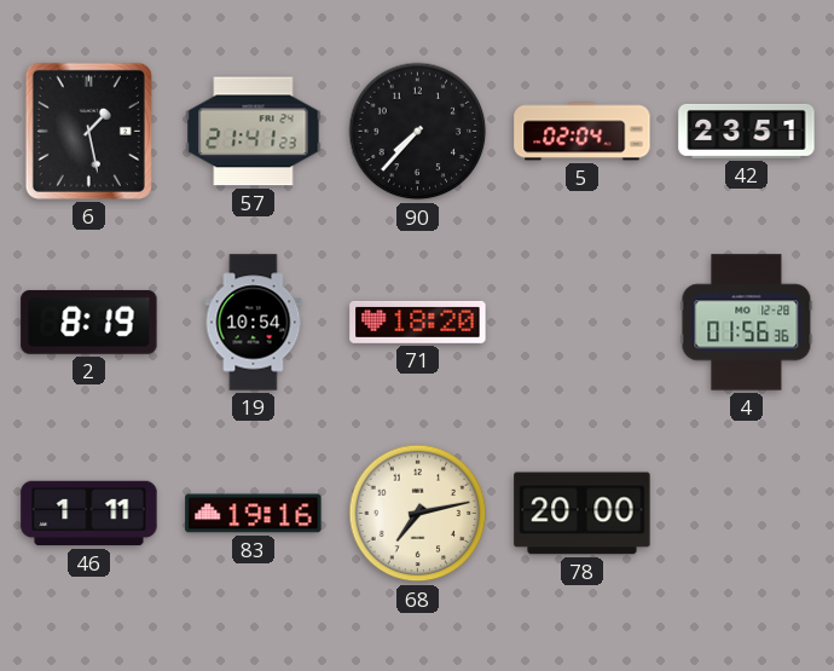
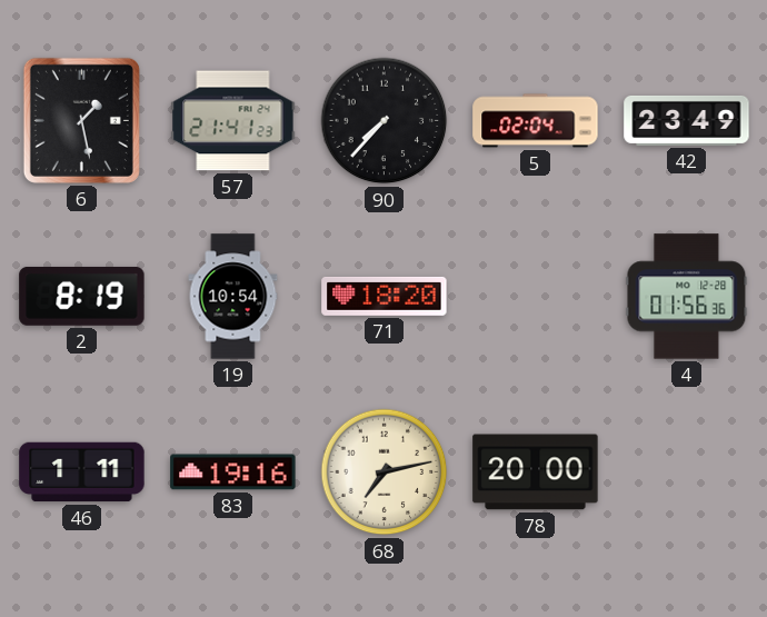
42: 23:51 -> 23:49
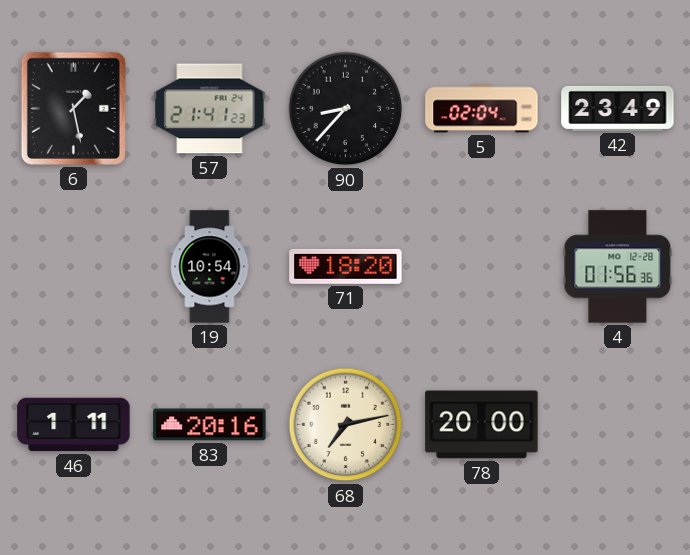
90: 7:37 -> 8:37
2: 8:19 -> none
83: 19:16 -> 20:16
